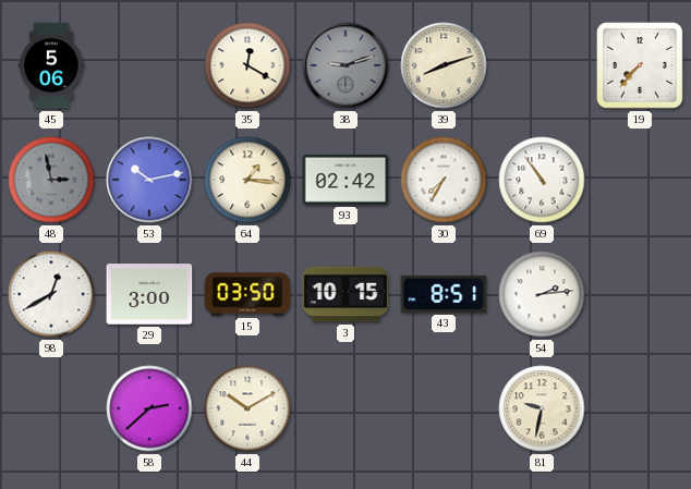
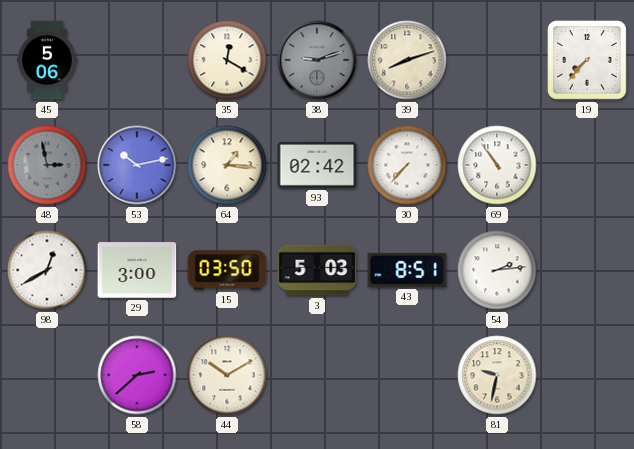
30: 7:35 -> 7:37
3: 10:15 -> 5:03
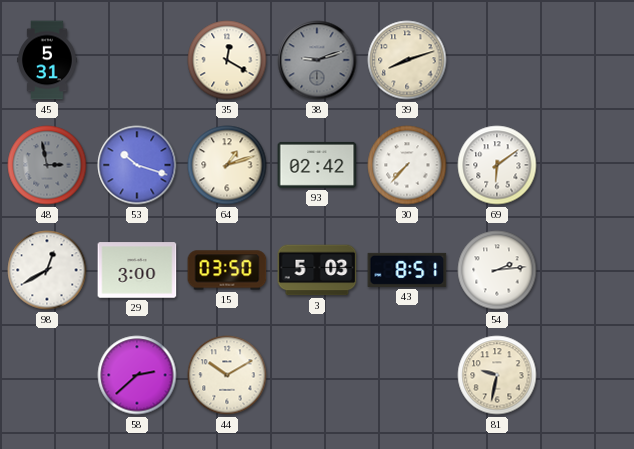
45: 5:06 -> 5:31
19: 7:37 -> none
53: 10:13 -> 10:18
64: 1:16 -> 1:12
69: 10:54 -> 6:09
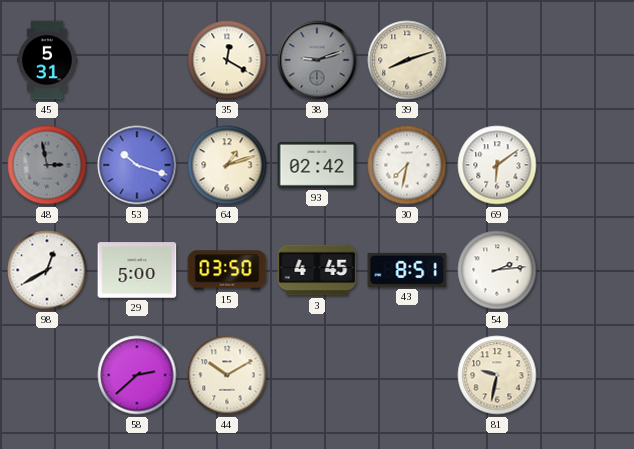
30: 7:37 -> 7:32
29: 3:00 -> 5:00
3: 5:03 -> 4:45
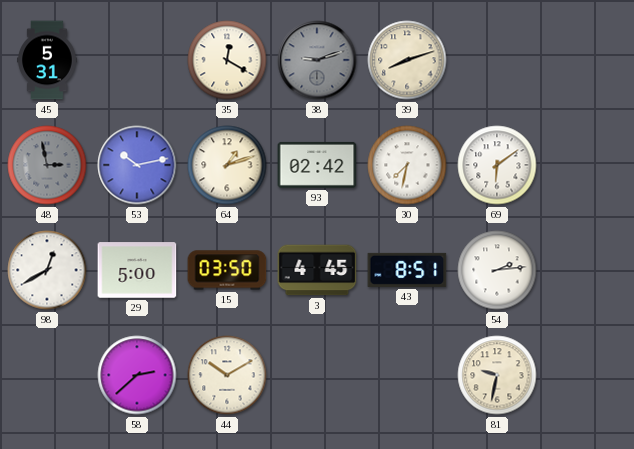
53: 10:18 -> 10:13
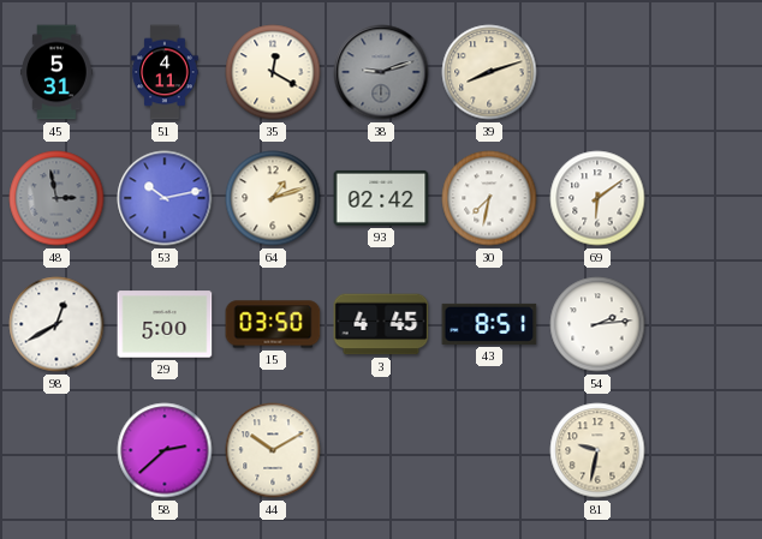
51: none -> 4:11
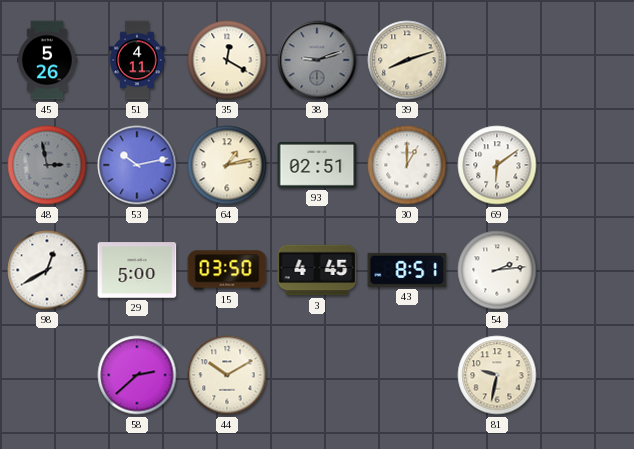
45: 5:31 -> 5:26
64: 1:12 -> 1:13
93: 02:42 -> 02:51
30: 7:32 -> 1:00
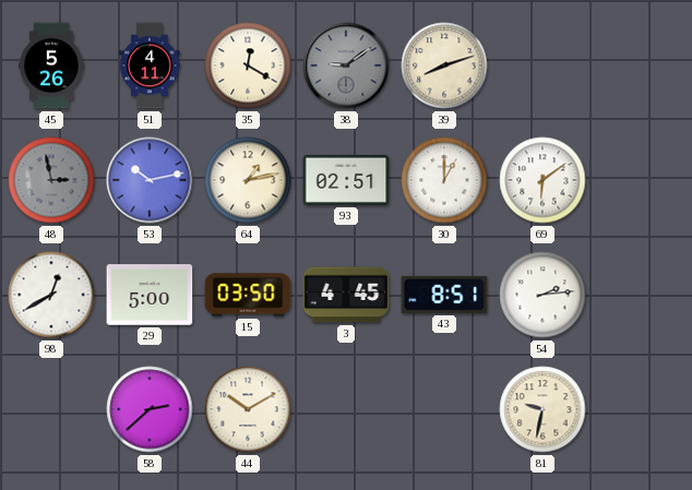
38: 9:12 -> 9:09
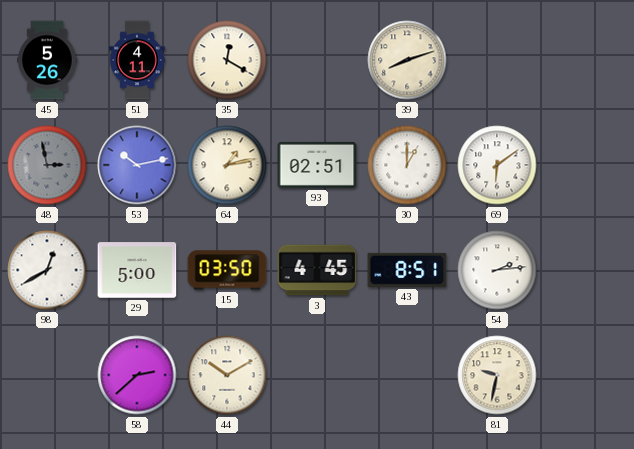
38: 9:09 -> none
